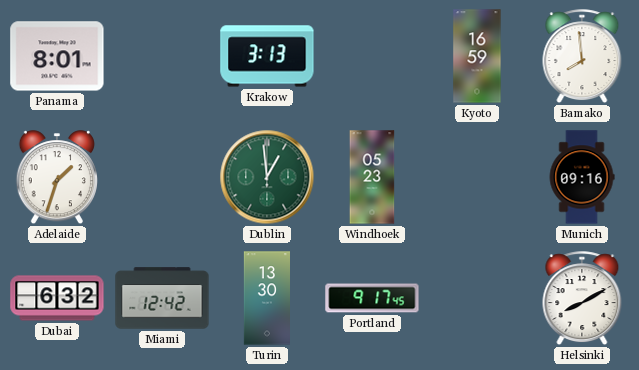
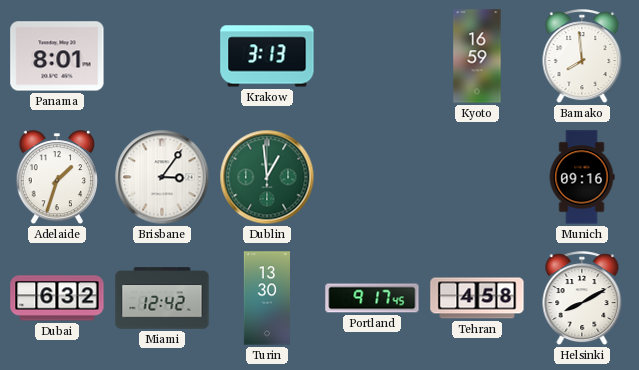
Brisbane: none -> 3:06
Windhoek: 05:23 -> none
Tehran: none -> 4:58
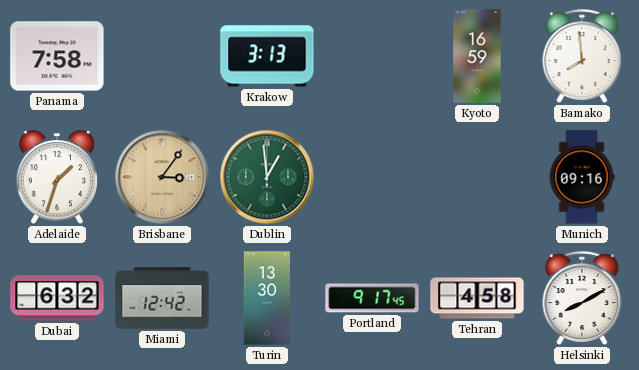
Panama: 8:01 -> 7:58
Brisbane dial: white -> champagne
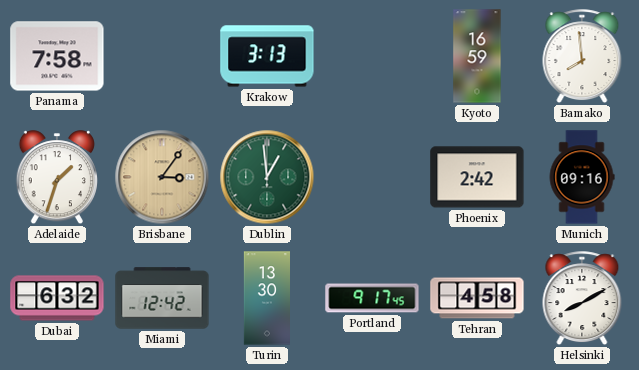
Phoenix: none -> 2:42
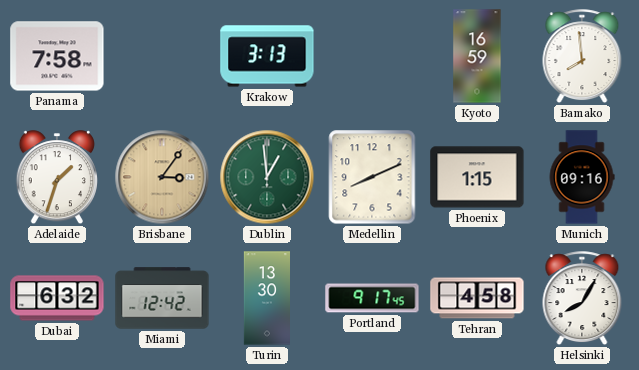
Medellin: none -> 8:11
Phoenix: 2:42 -> 1:15
Helsinki: 8:10 -> 8:05
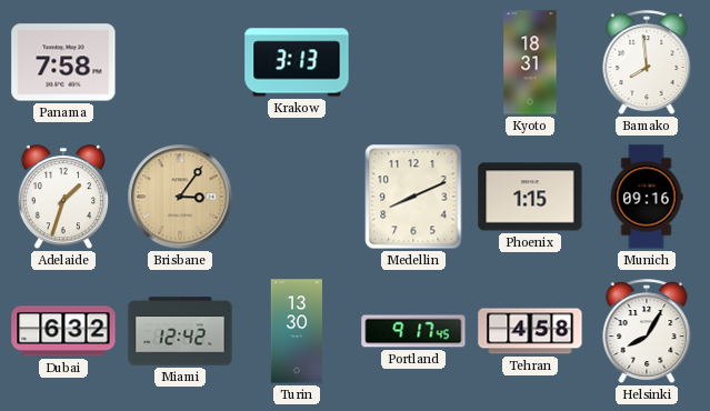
Kyoto: 16:59 -> 18:31
Dublin: 12:59 -> none
